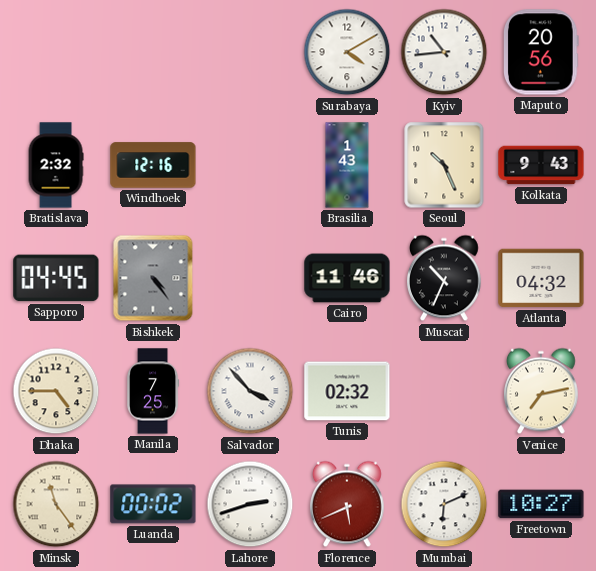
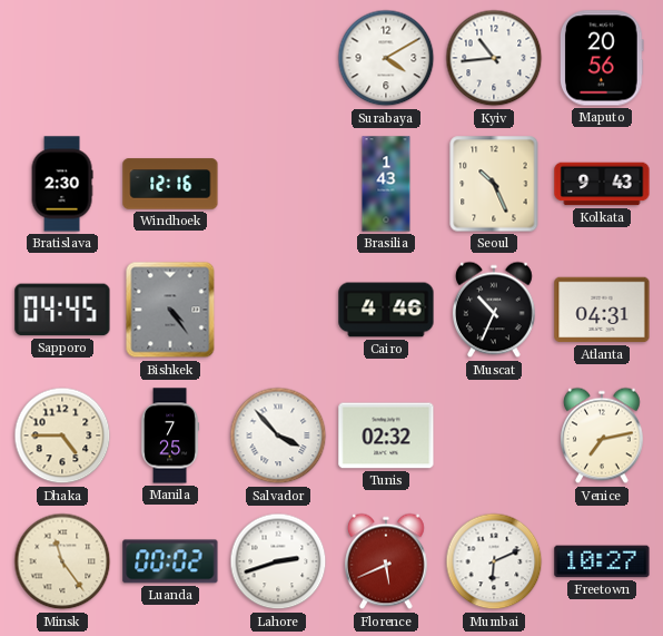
Bratislava: 2:32 -> 2:30
Cairo: 11:46 -> 4:46
Atlanta: 04:32 -> 04:31
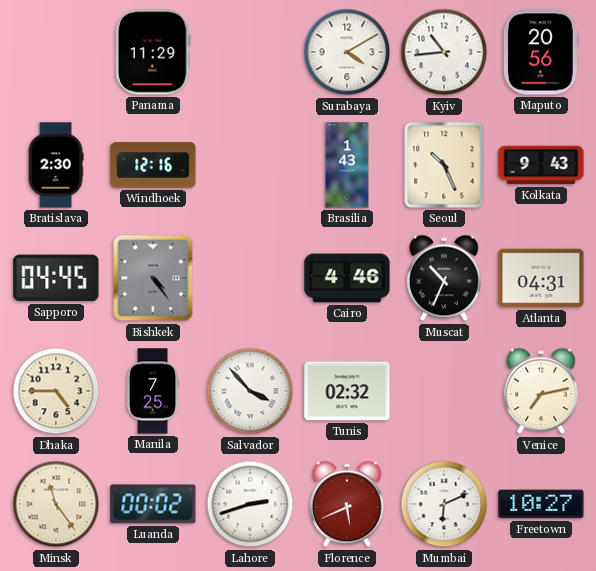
Panama: none -> 11:29
